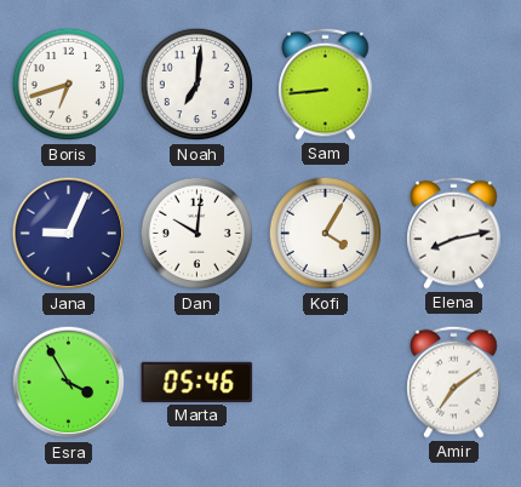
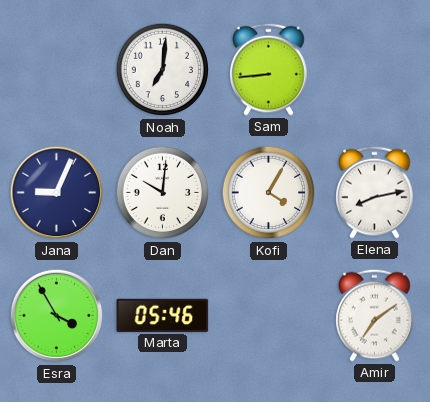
Boris: 6:42 -> none
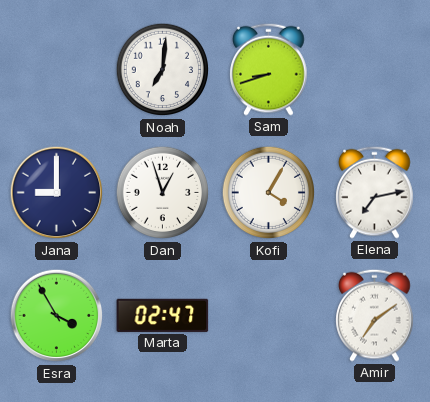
Sam: 8:44 -> 8:42
Jana: 9:04 -> 9:00
Dan: 10:01 -> 12:57
Elena: 8:13 -> 7:13
Marta: 05:46 -> 02:47
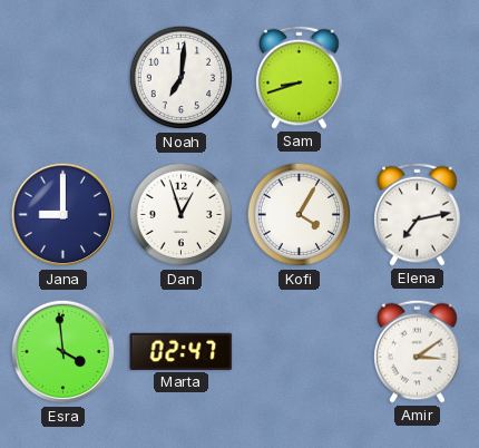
Esra: 3:55 -> 3:59
Amir: 7:09 -> 3:09
